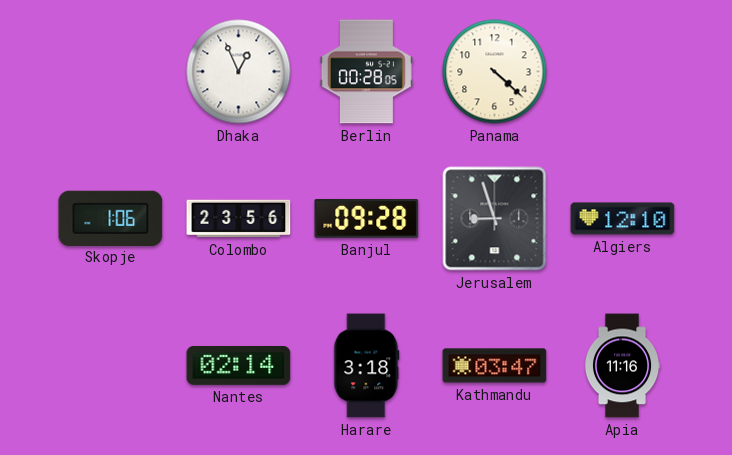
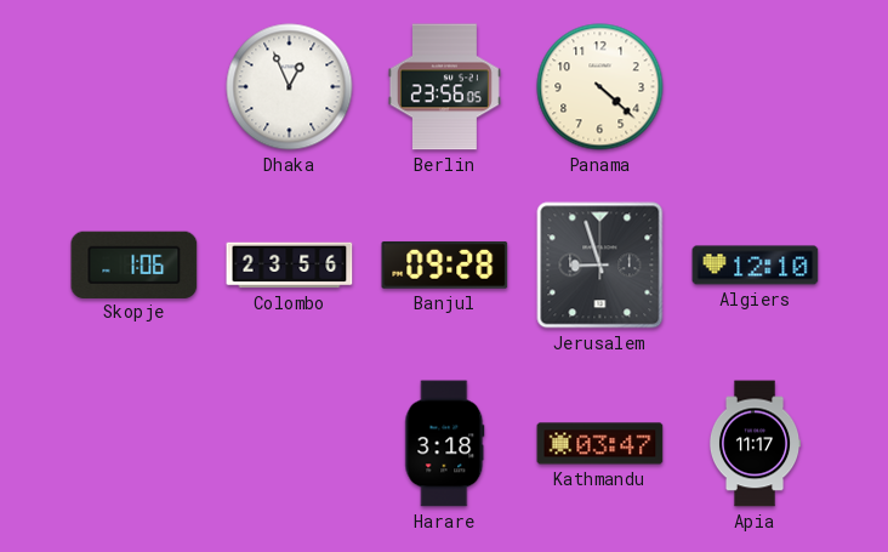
Berlin: 00:28 -> 23:56
Nantes: 02:14 -> none
Apia: 11:16 -> 11:17
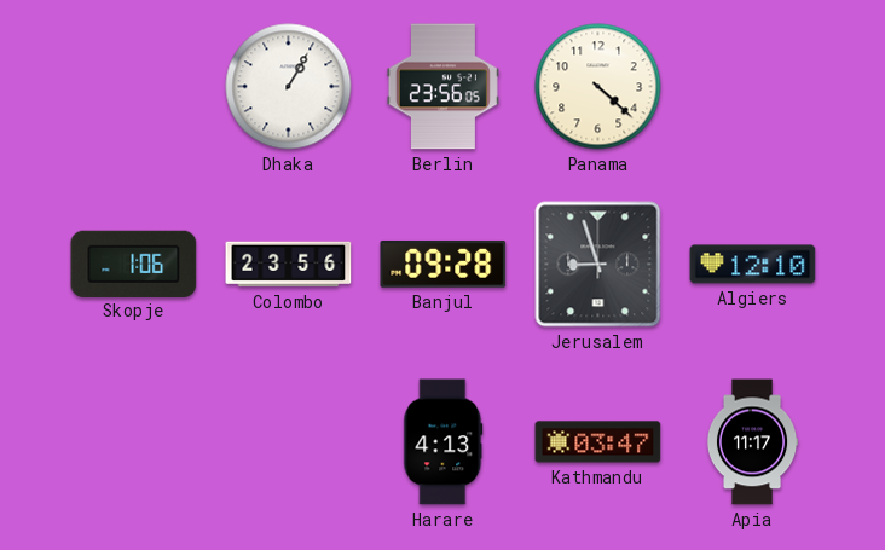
Dhaka: 12:56 -> 1:05
Harare: 3:18 -> 4:13
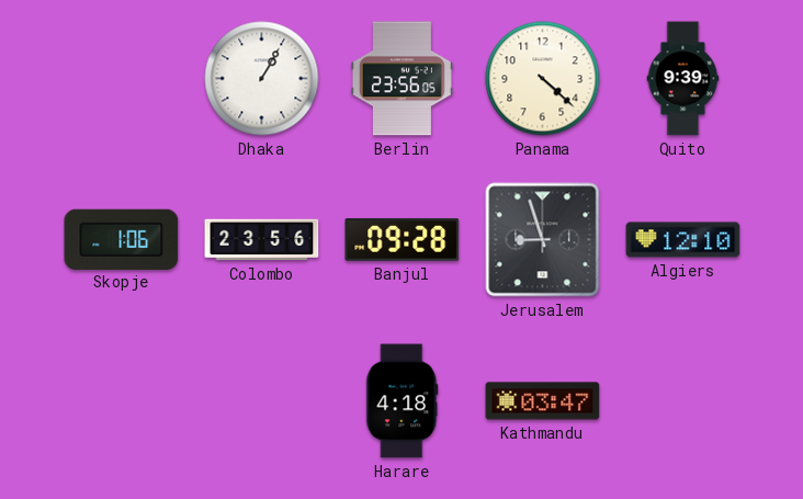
Quito: none -> 9:39
Harare: 4:13 -> 4:18
Apia: 11:17 -> none
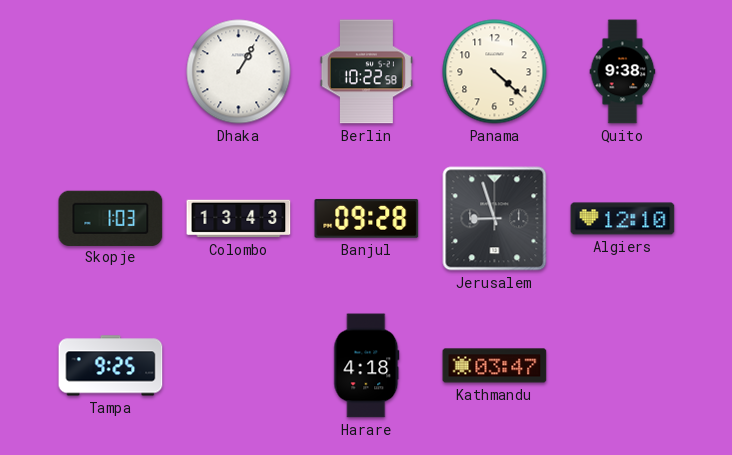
Berlin: 23:56 -> 10:22
Quito: 9:39 -> 9:38
Skopje: 1:06 -> 1:03
Colombo: 23:56 -> 13:43
Tampa: none -> 9:25
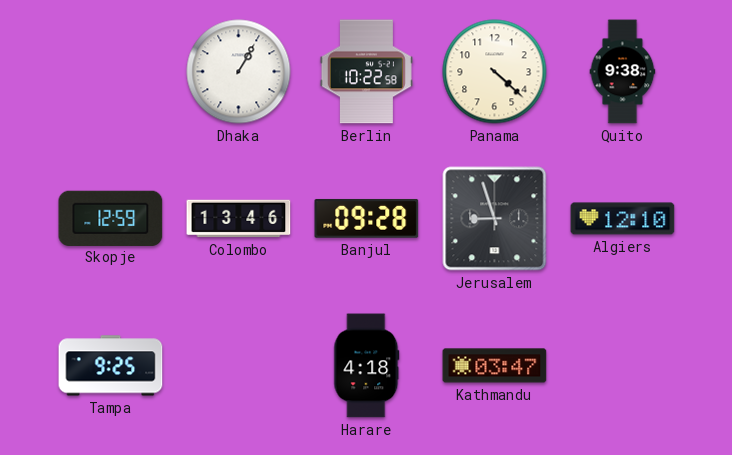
Skopje: 1:03 -> 12:59
Colombo: 13:43 -> 13:46
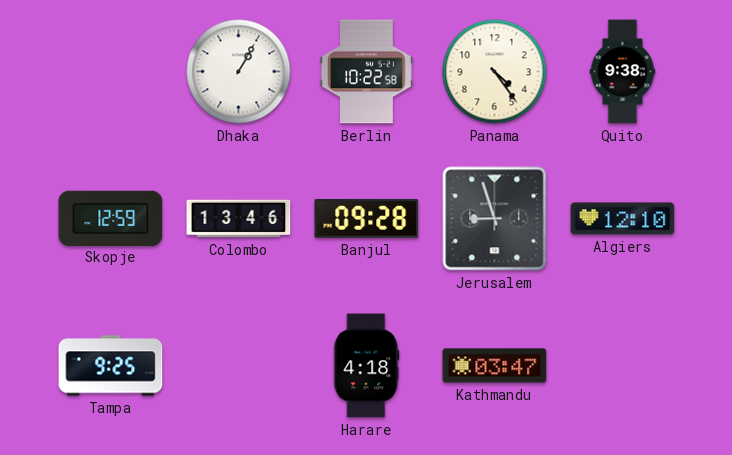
Panama: 4:22 -> 4:24
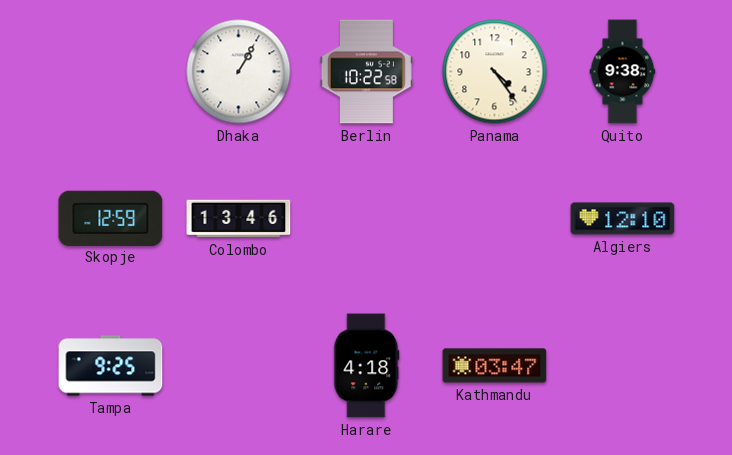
Banjul: 09:28 -> none
Jerusalem: 8:57 -> none
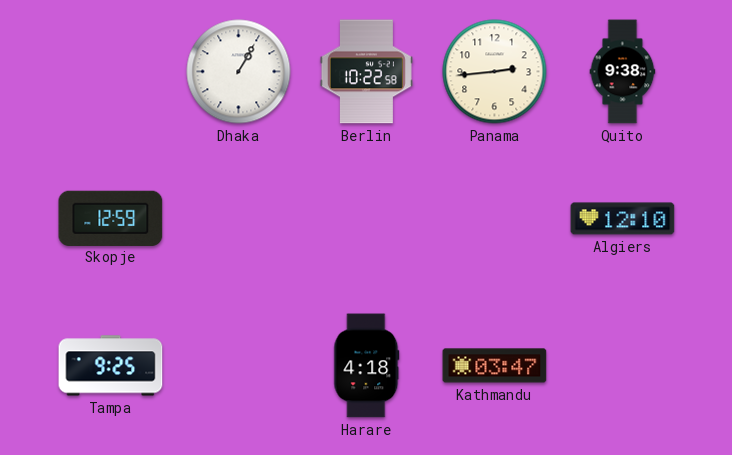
Panama: 4:24 -> 2:44
Colombo: 13:46 -> none
